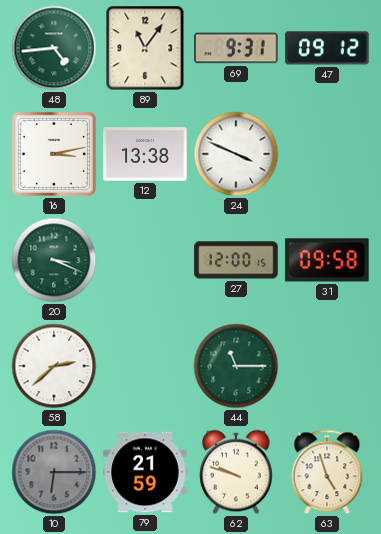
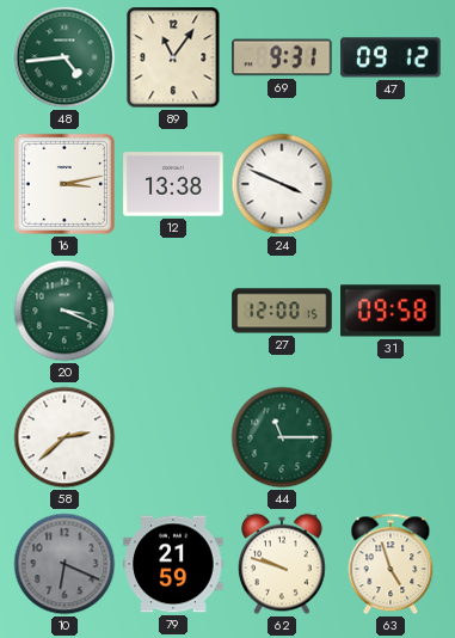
10: 6:15 -> 6:19
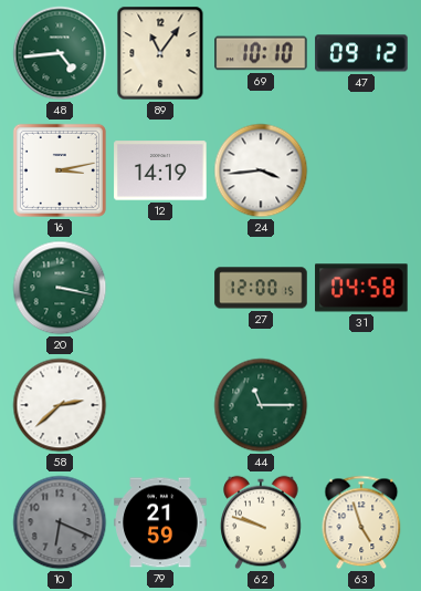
69: 9:31 -> 10:10
12: 13:38 -> 14:19
24: 3:49 -> 3:44
20: 3:19 -> 3:17
31: 09:58 -> 04:58
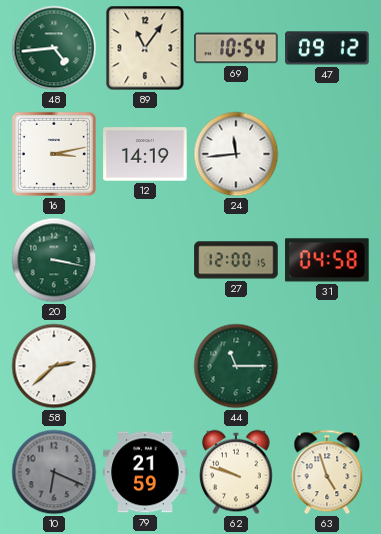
69: 10:10 -> 10:54
24: 3:44 -> 11:44
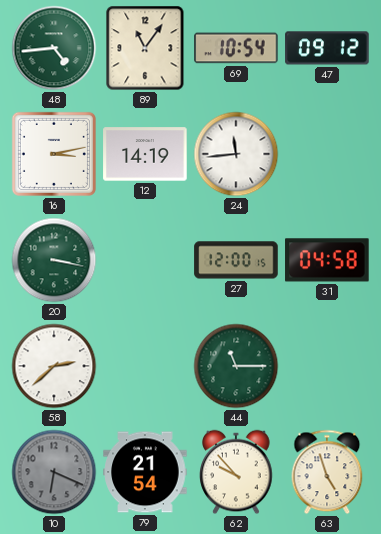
79: 21:59 -> 21:54
62: 9:48 -> 9:53
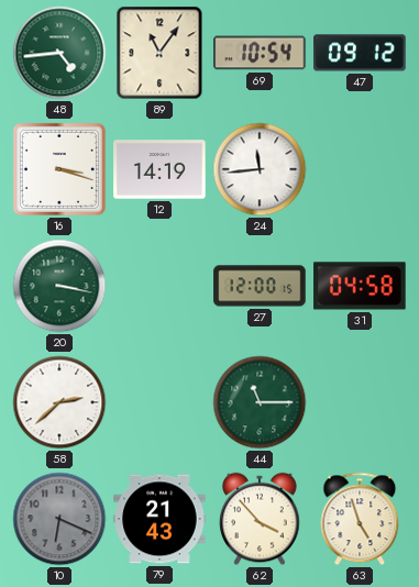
16: 3:13 -> 3:18
79: 21:54 -> 21:43
62: 9:53 -> 3:53
